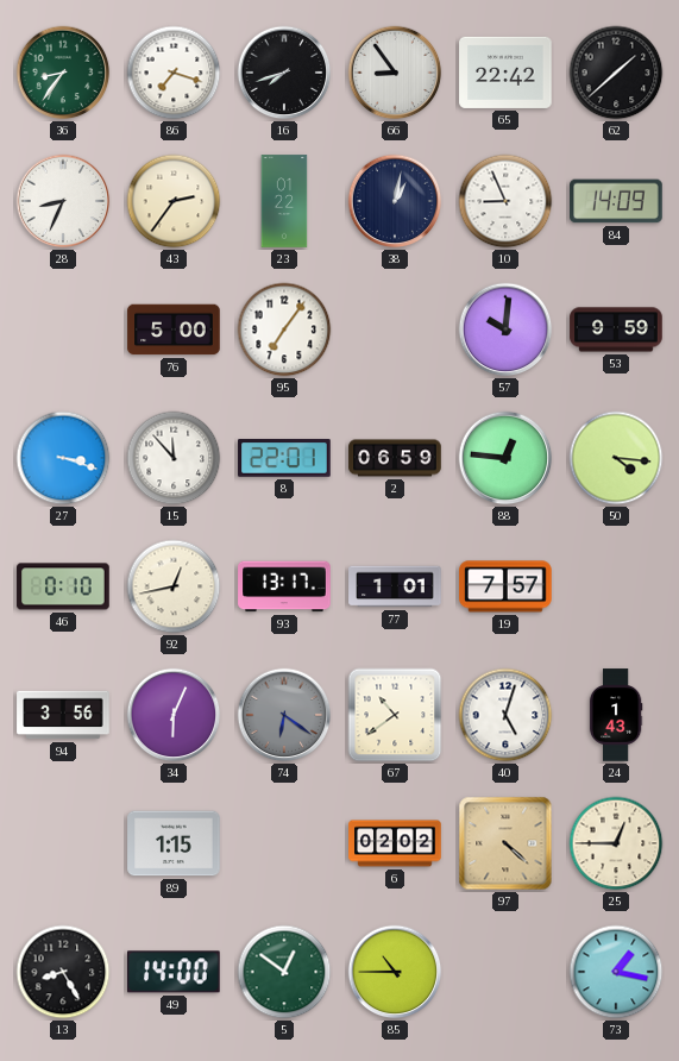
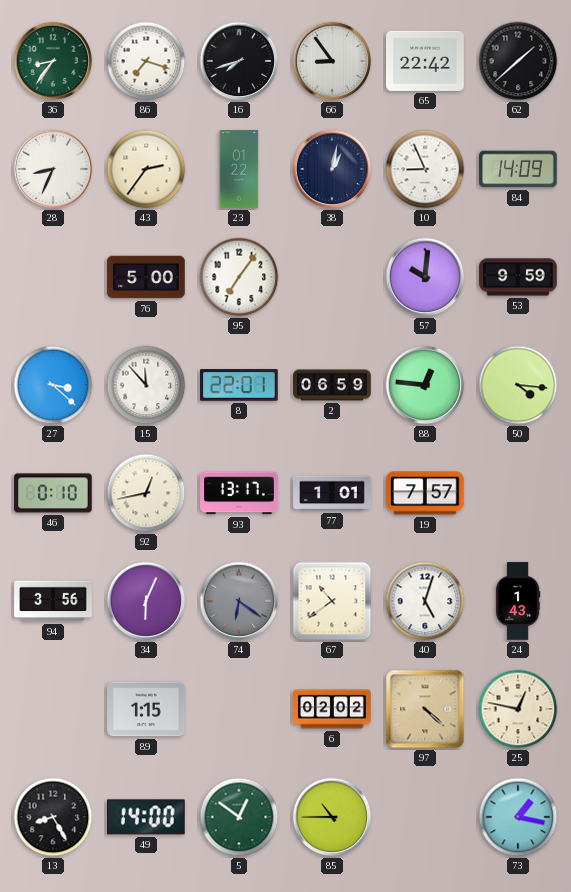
27: 3:18 -> 3:22
25: 12:45 -> 12:47
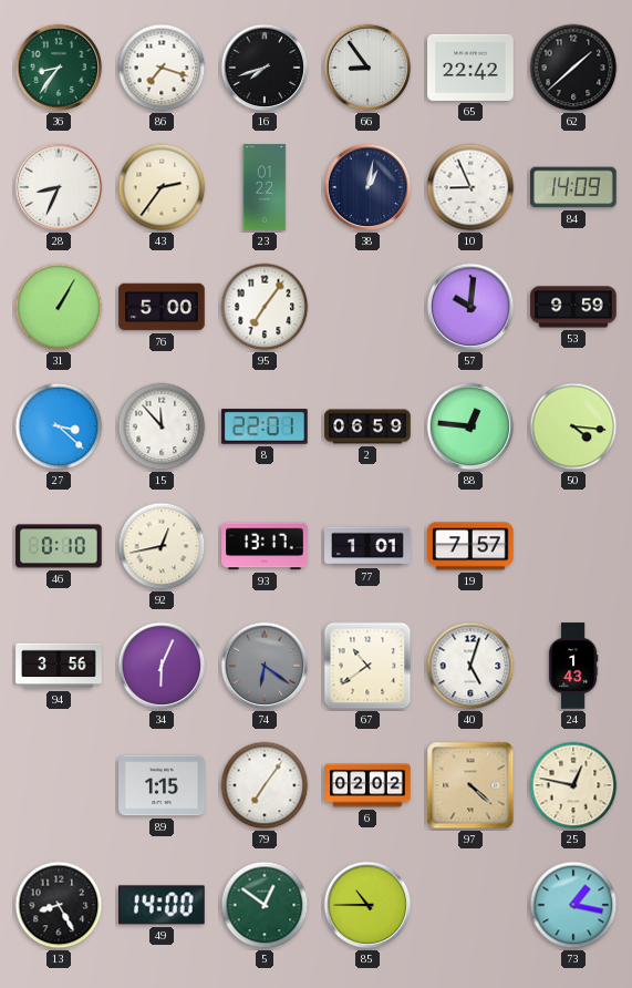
31: none -> 1:05
79: none -> 7:06
